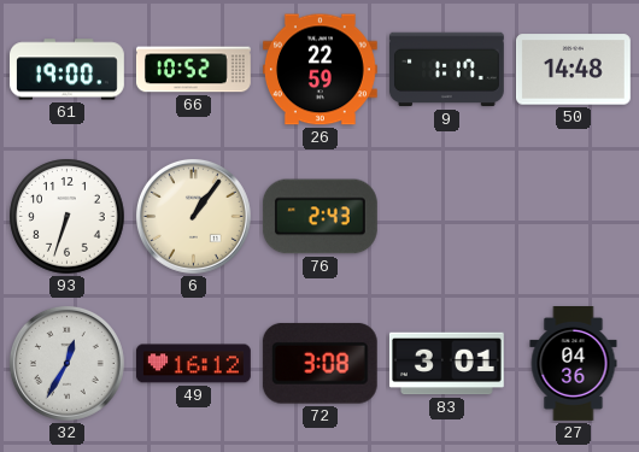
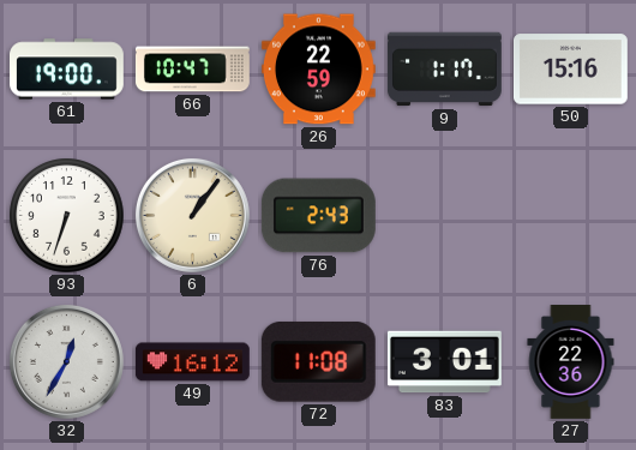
66: 10:52 -> 10:47
50: 14:48 -> 15:16
72: 3:08 -> 11:08
27: 04:36 -> 22:36
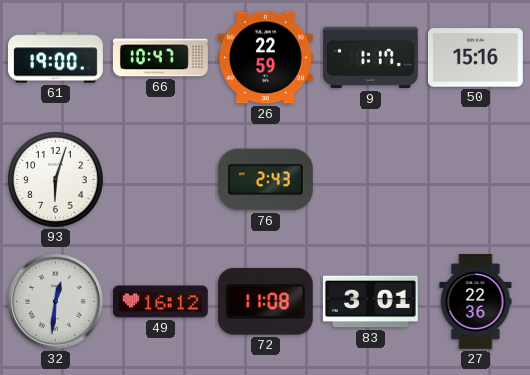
93: 6:33 -> 6:03
6: 1:06 -> none
32: 12:35 -> 12:31
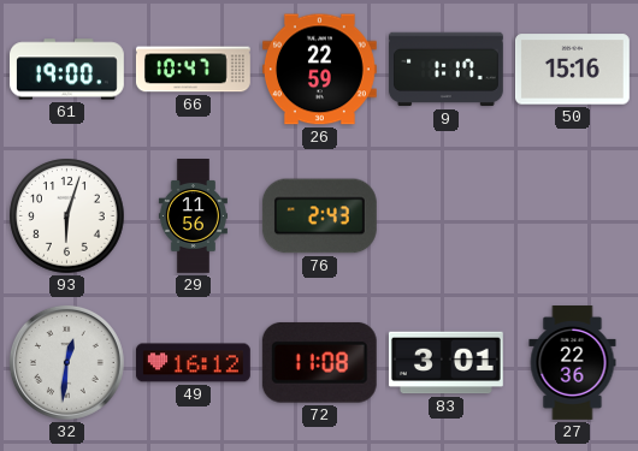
29: none -> 11:56
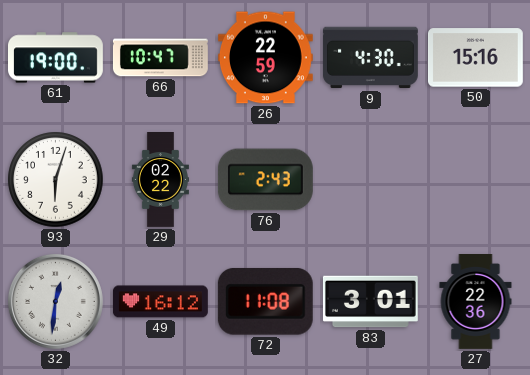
9: 1:17 -> 4:30
29: 11:56 -> 02:22
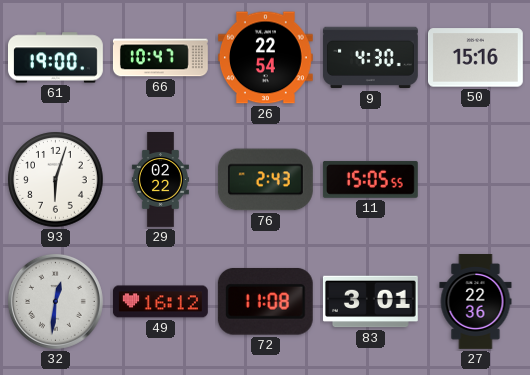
26: 22:59 -> 22:54
11: none -> 15:05
